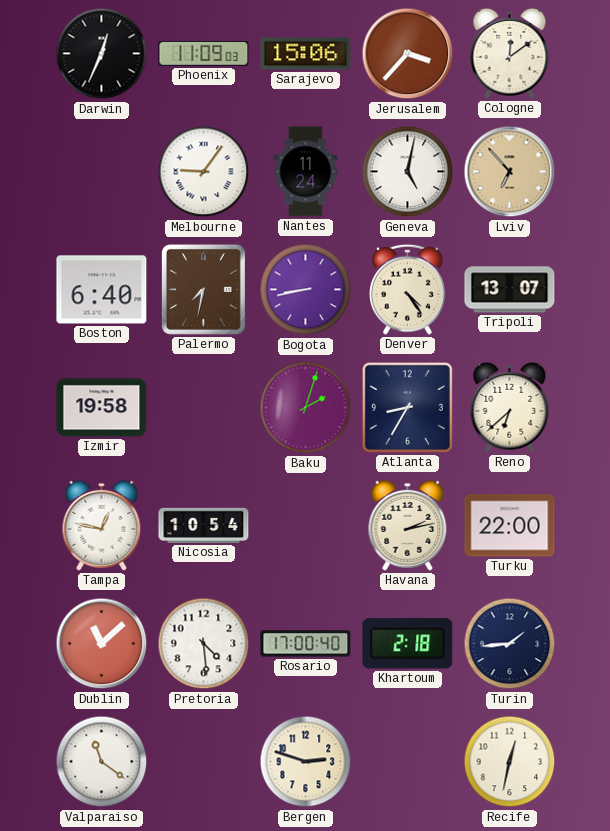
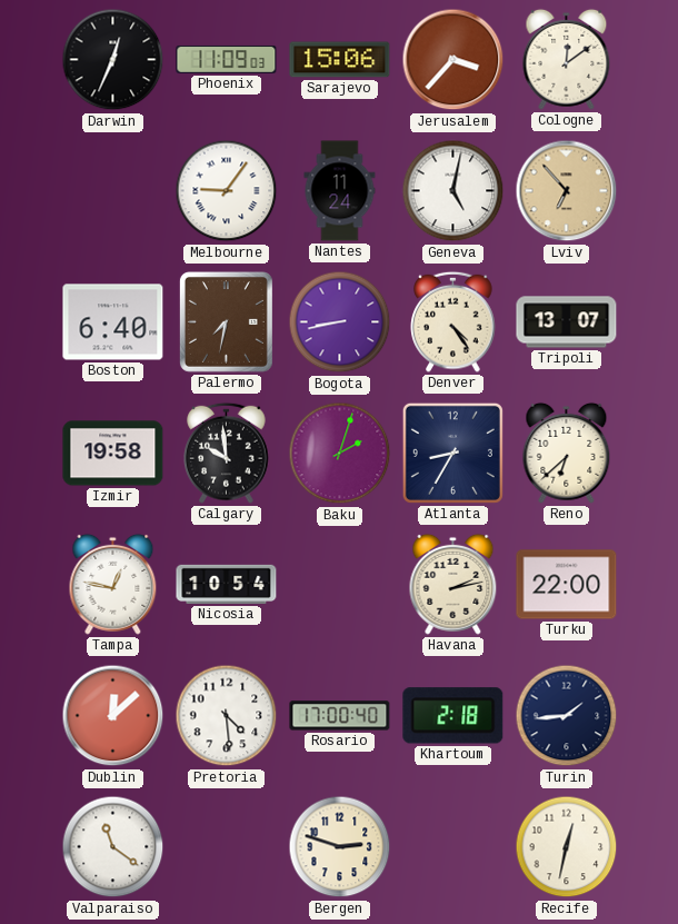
Calgary: none -> 9:59
Dublin: 11:08 -> 12:08
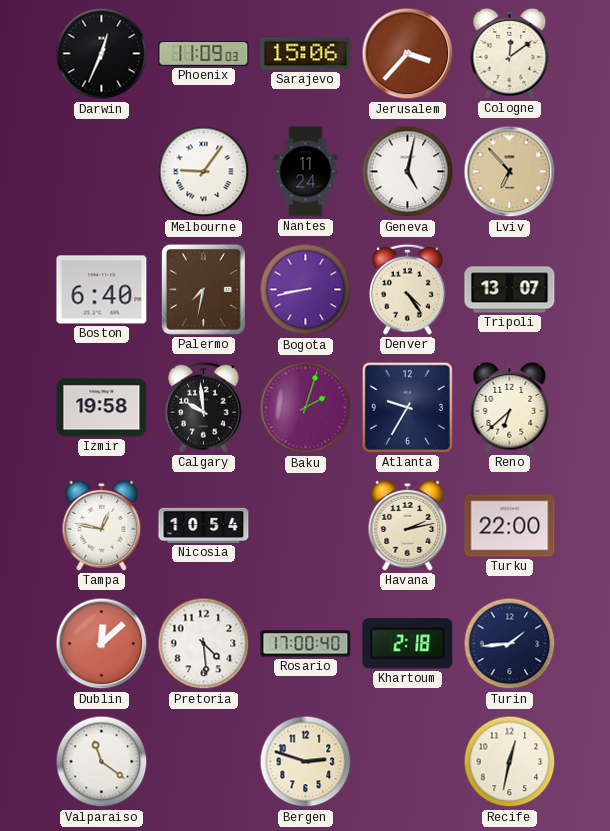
Atlanta: 8:35 -> 9:35
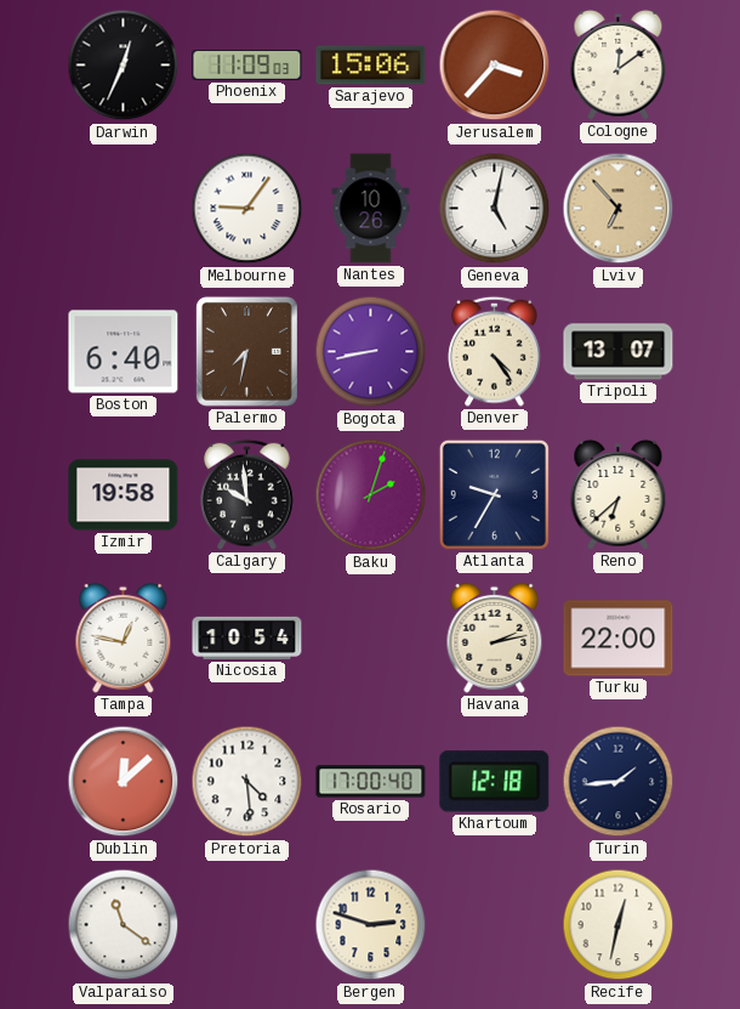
Nantes: 11:24 -> 10:26
Khartoum: 2:18 -> 12:18
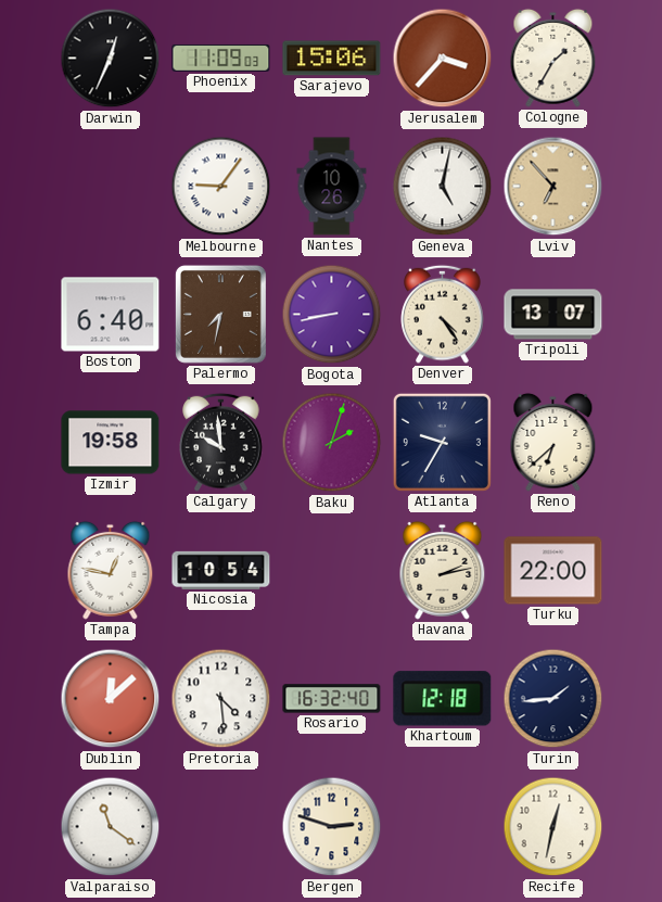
Cologne: 12:09 -> 1:35
Rosario: 17:00 -> 16:32
